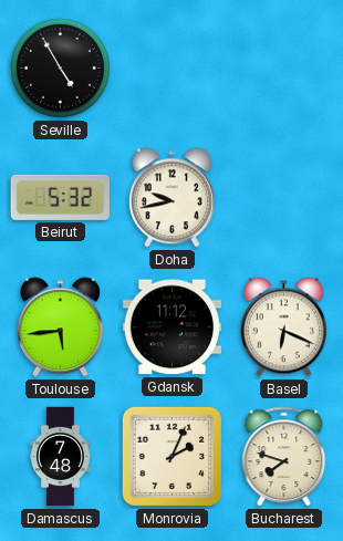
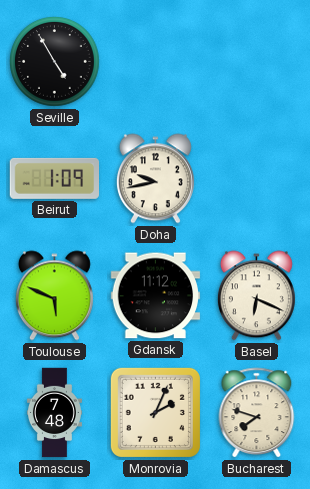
Beirut: 5:32 -> 1:09
Toulouse: 5:44 -> 5:49
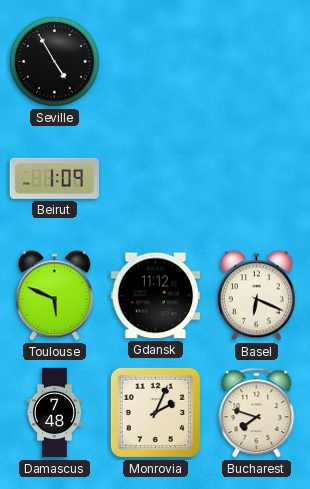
Doha: 9:43 -> none
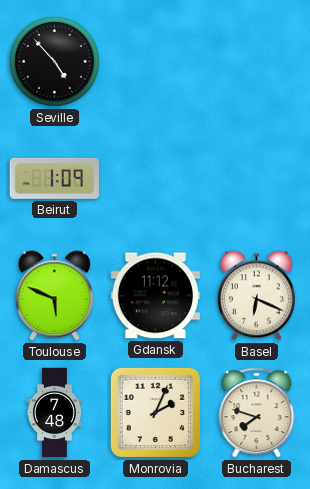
Seville: 4:55 -> 4:53
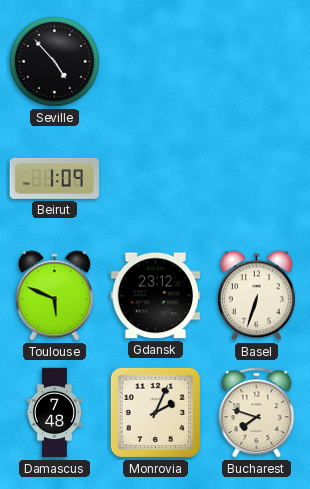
Gdansk: 11:12 -> 23:12
Basel: 6:19 -> 6:33
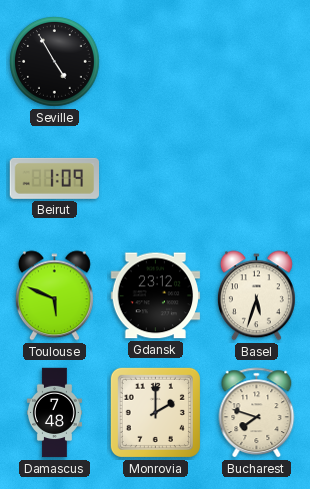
Seville: 4:53 -> 4:55
Basel: 6:33 -> 5:33
Monrovia: 2:04 -> 2:00
